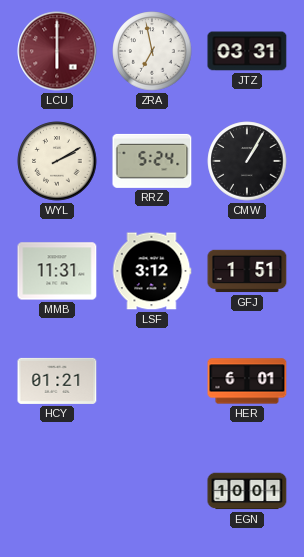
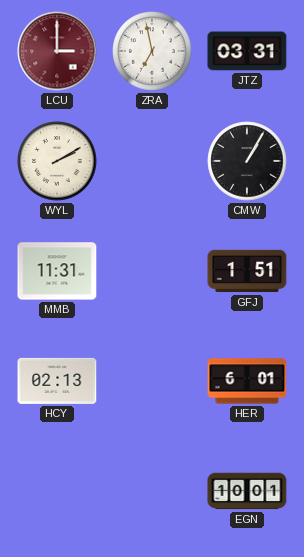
LCU: 6:00 -> 3:00
RRZ: 5:24 -> none
LSF: 3:12 -> none
HCY: 01:21 -> 02:13
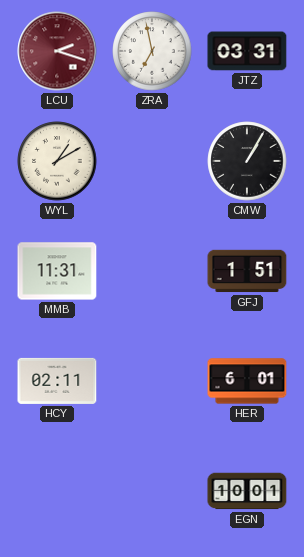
LCU: 3:00 -> 2:18
WYL: 2:10 -> 1:10
HCY: 02:13 -> 02:11
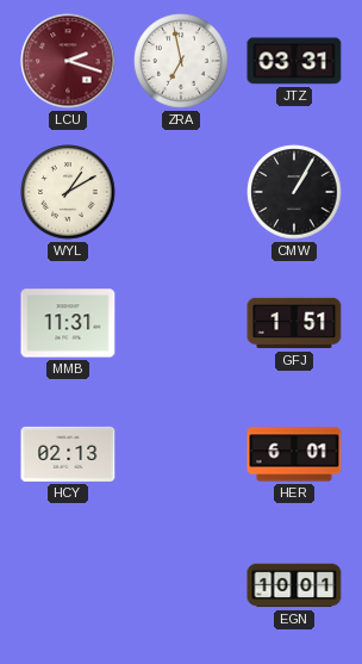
HCY: 02:11 -> 02:13
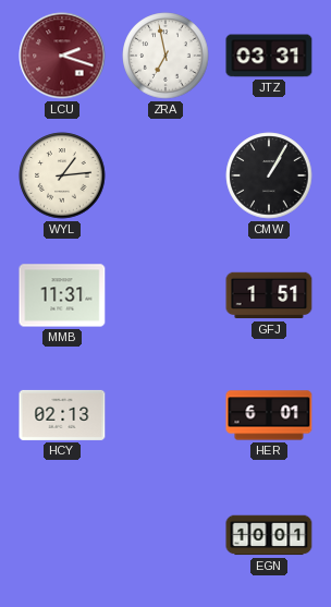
WYL: 1:10 -> 1:14
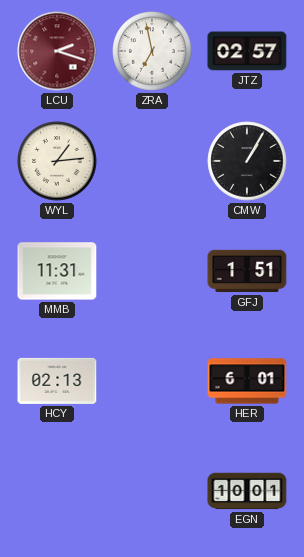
JTZ: 03:31 -> 02:57
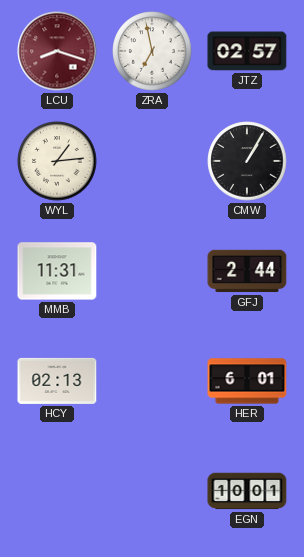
LCU: 2:18 -> 8:18
GFJ: 1:51 -> 2:44
